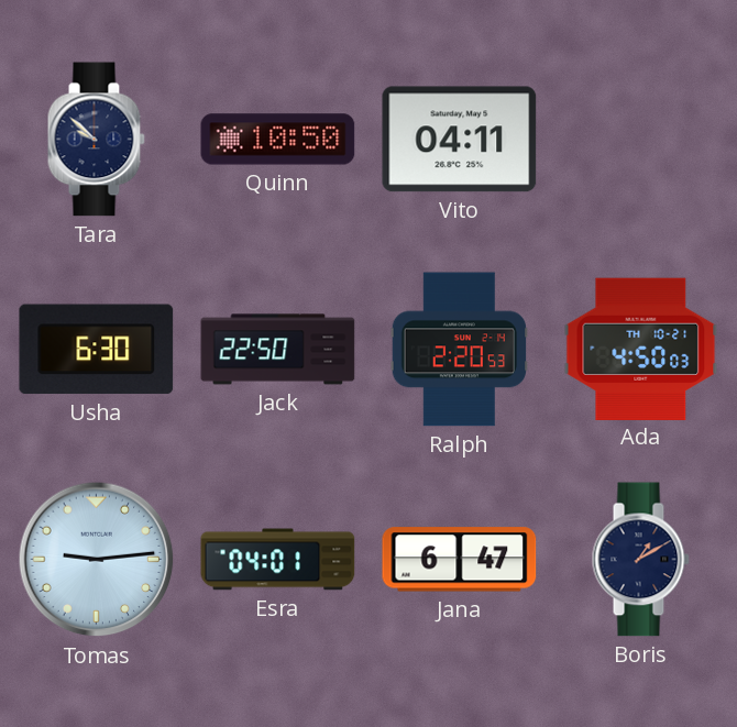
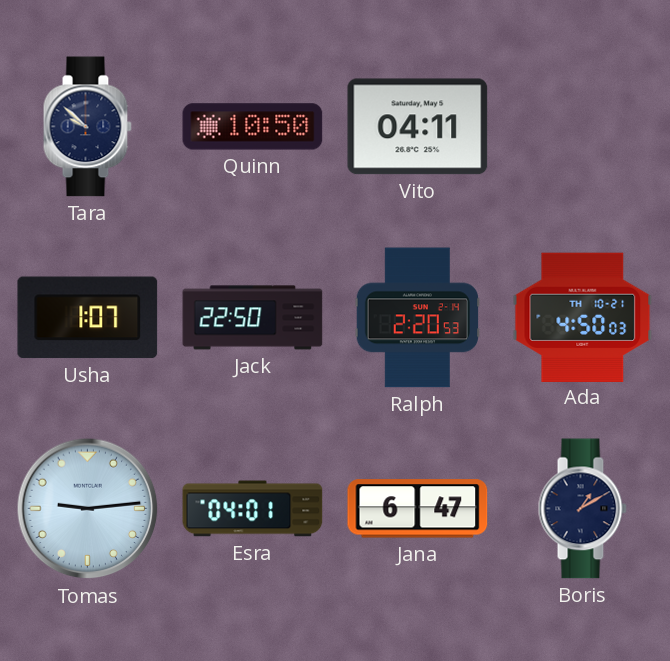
Usha: 6:30 -> 1:07
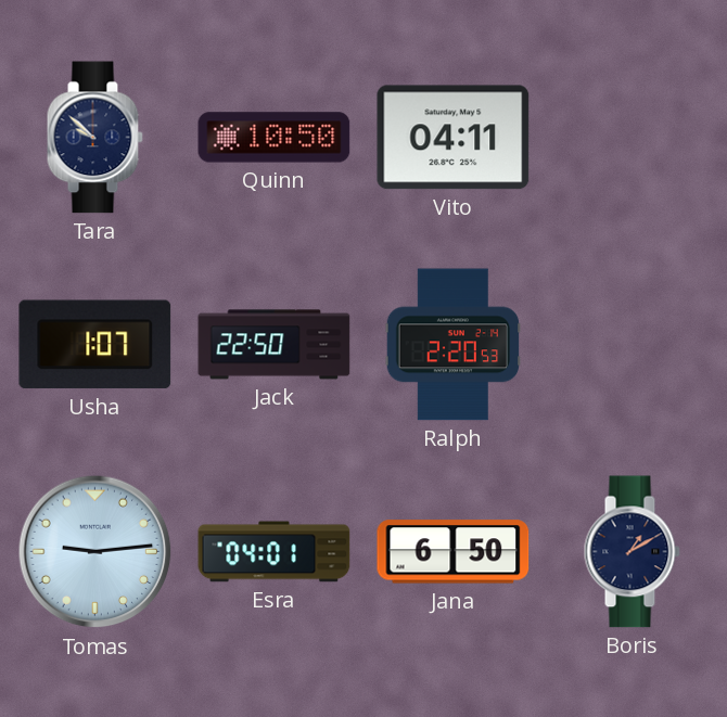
Ada: 4:50 -> none
Jana: 6:47 -> 6:50
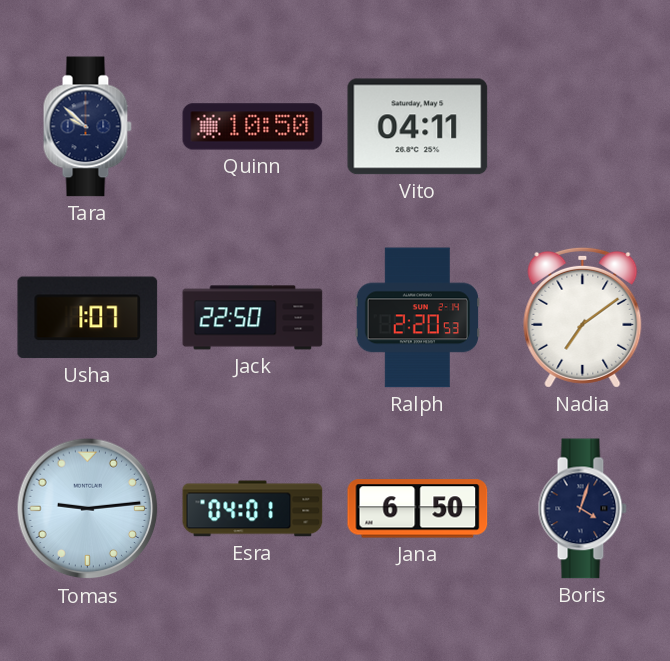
Nadia: none -> 7:09
Boris: 1:10 -> 4:03
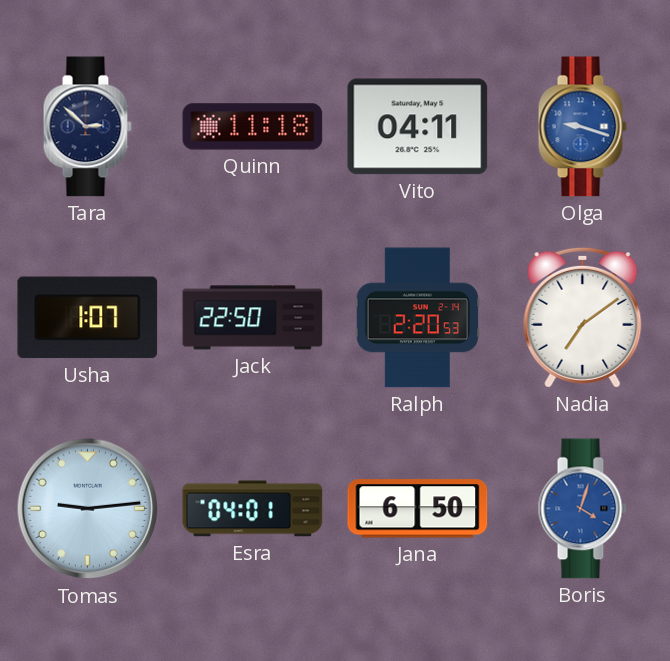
Tara: 9:52 -> 2:52
Quinn: 10:50 -> 11:18
Olga: none -> 9:18
Boris dial: navy -> blue
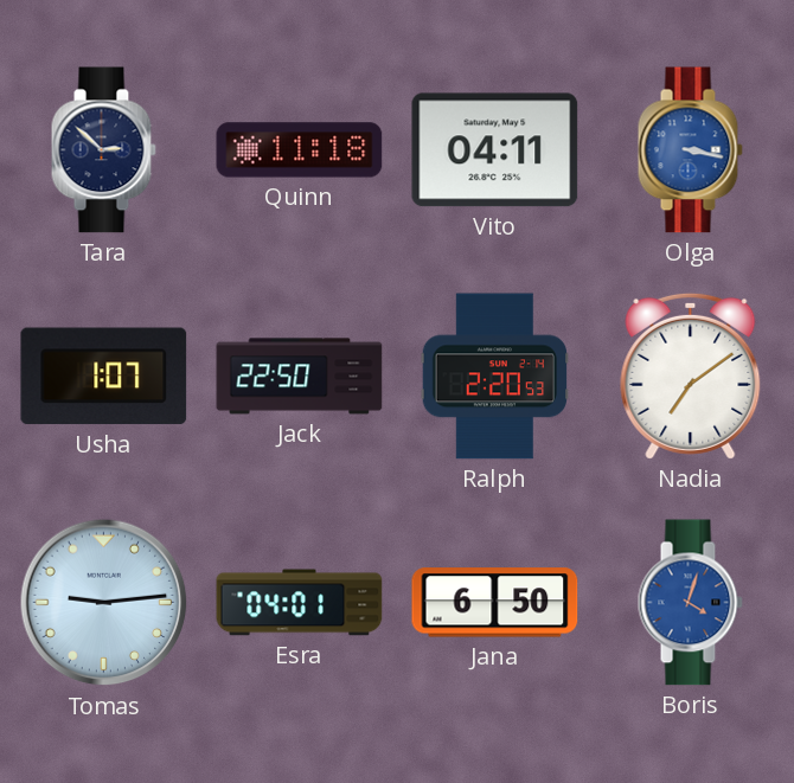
Olga: 9:18 -> 3:17
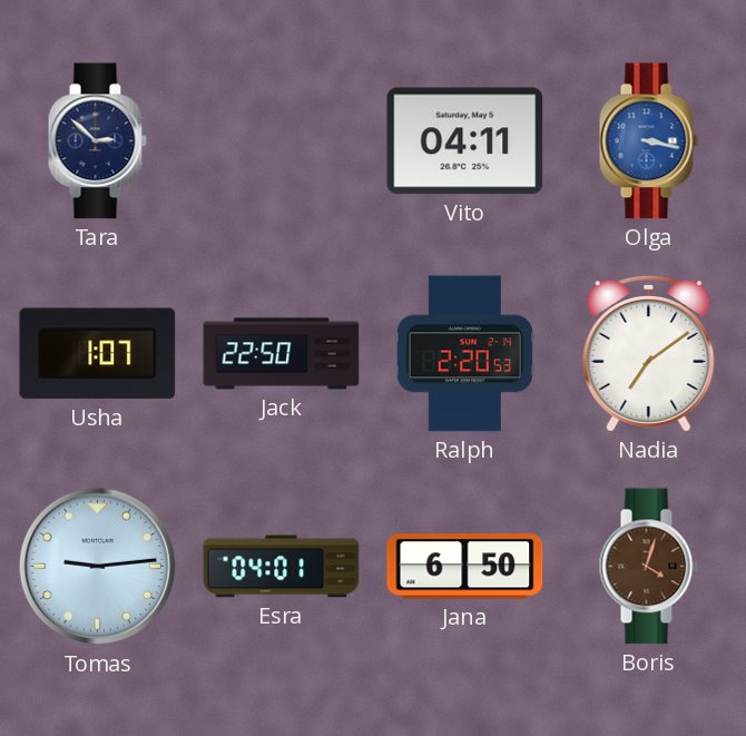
Quinn: 11:18 -> none
Boris dial: blue -> brown
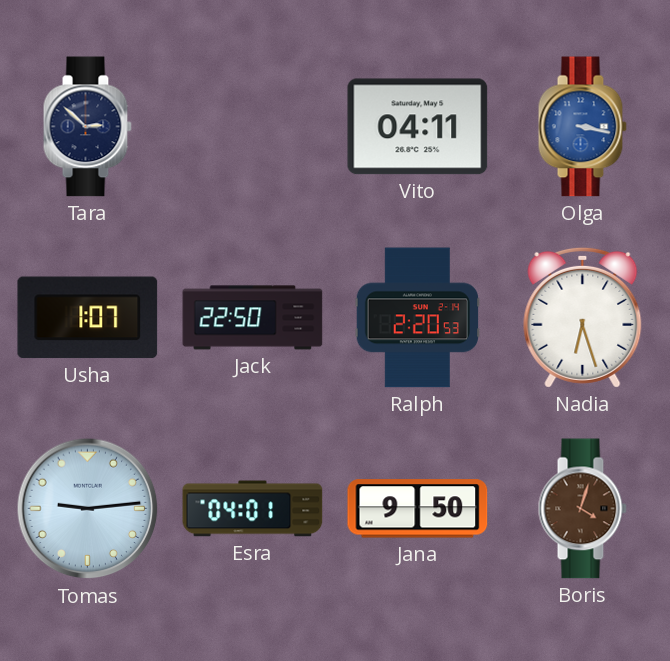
Nadia: 7:09 -> 6:27
Jana: 6:50 -> 9:50
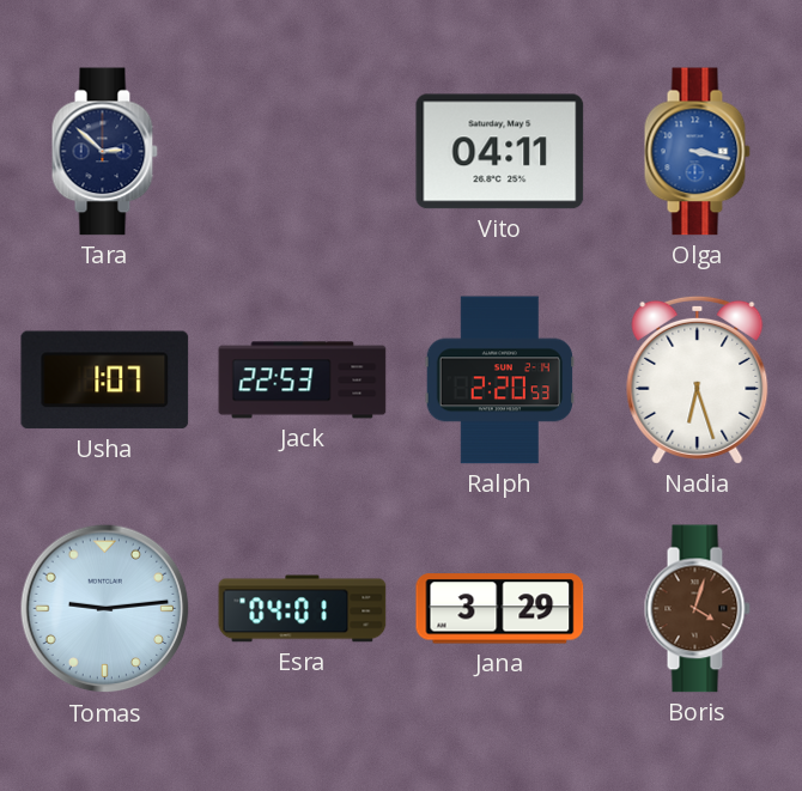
Jack: 22:50 -> 22:53
Jana: 9:50 -> 3:29
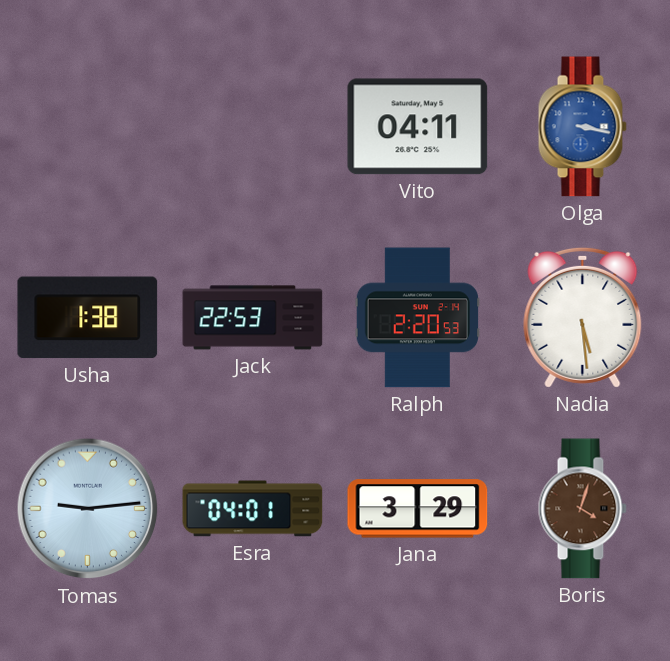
Tara: 2:52 -> none
Usha: 1:07 -> 1:38
Nadia: 6:27 -> 5:29
